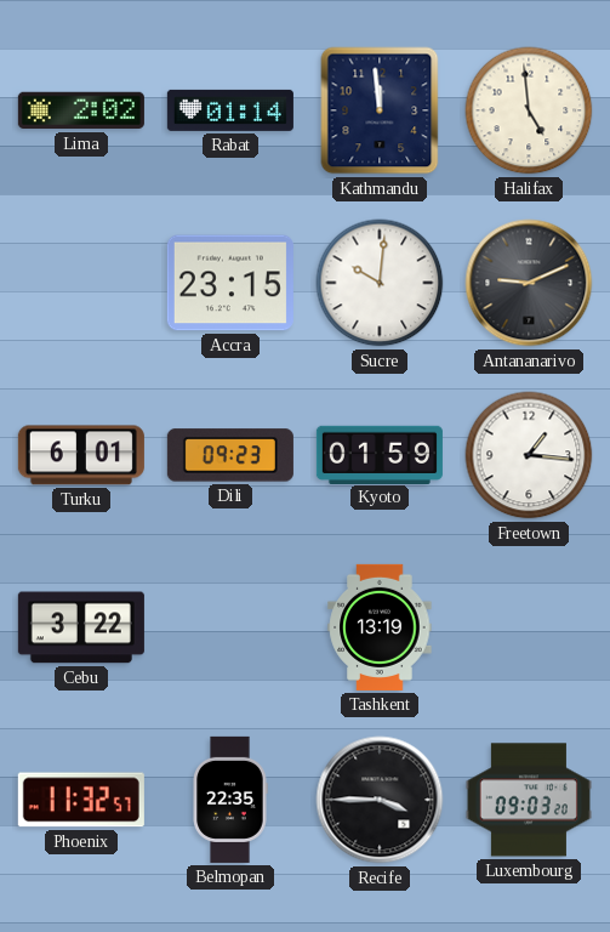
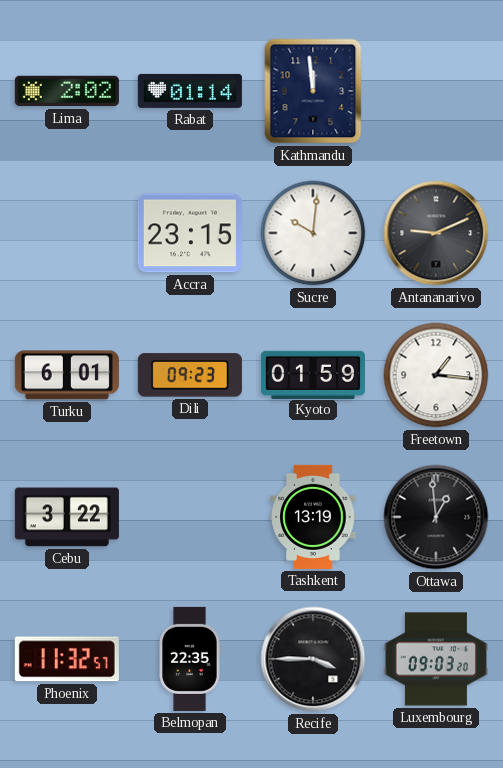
Halifax: 4:59 -> none
Ottawa: none -> 12:59
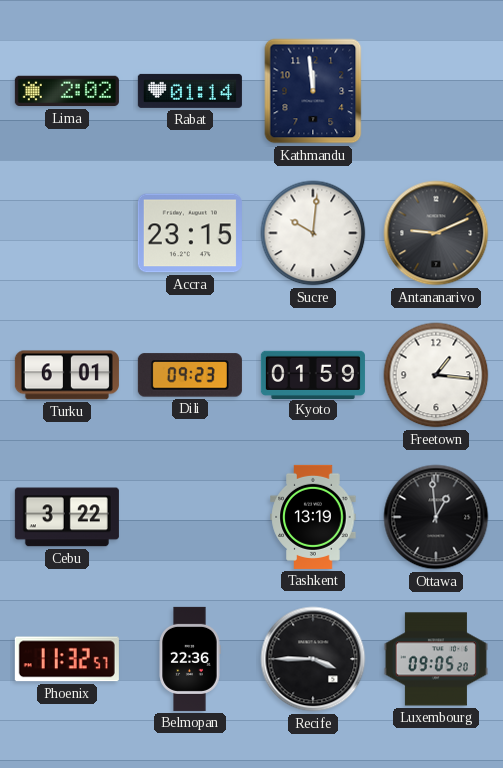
Belmopan: 22:35 -> 22:36
Luxembourg: 09:03 -> 09:05
